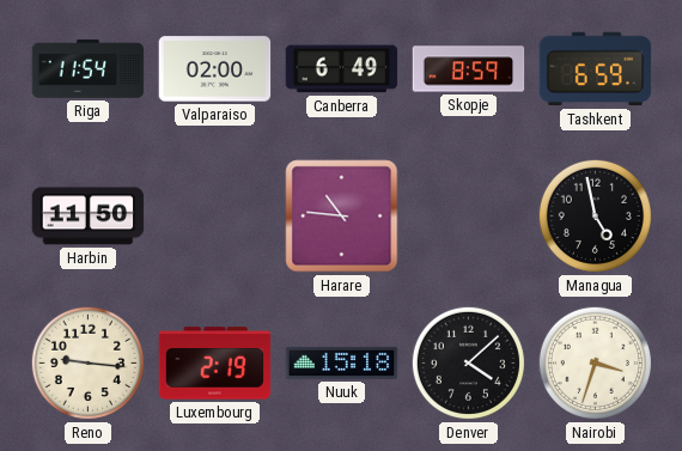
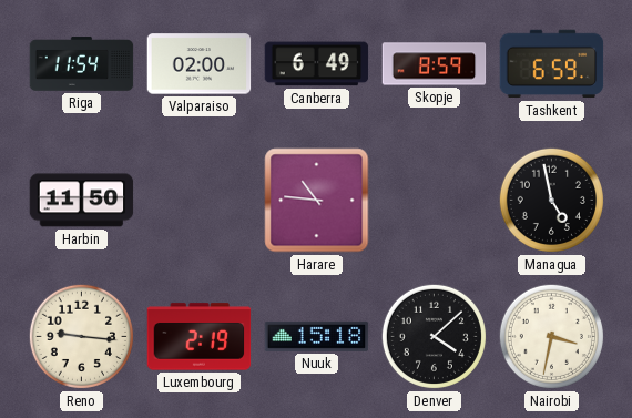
Nairobi: 3:33 -> 3:32
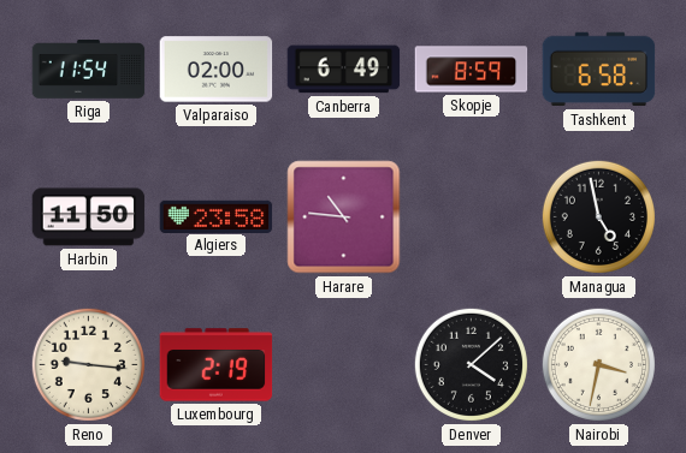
Tashkent: 6:59 -> 6:58
Algiers: none -> 23:58
Nuuk: 15:18 -> none
